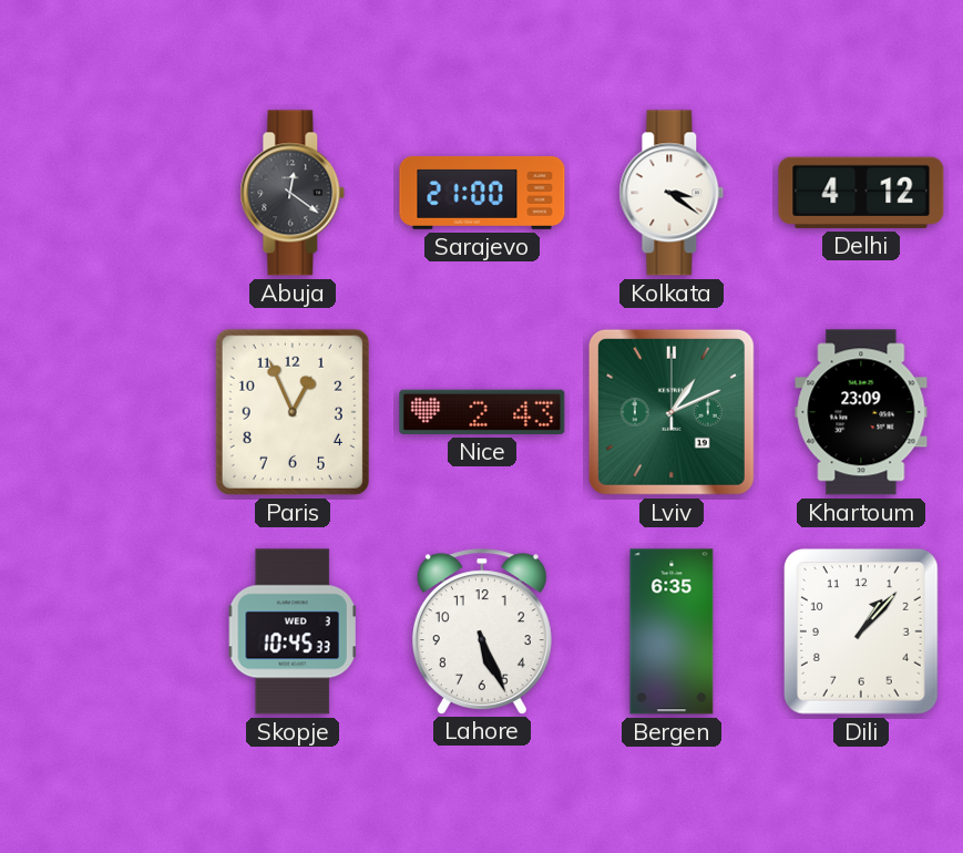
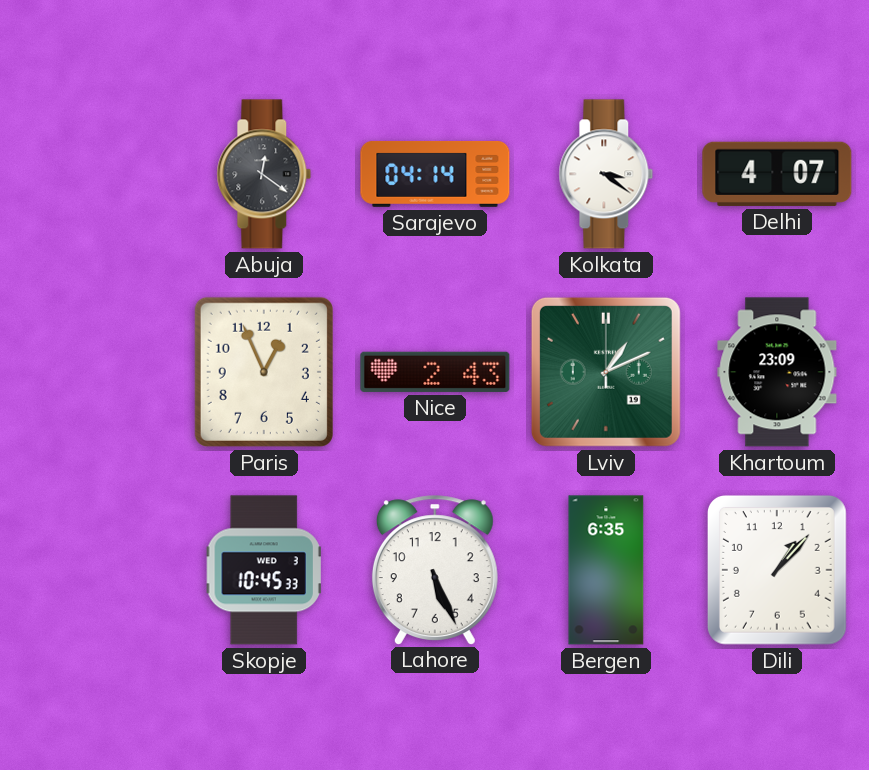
Sarajevo: 21:00 -> 04:14
Delhi: 4:12 -> 4:07
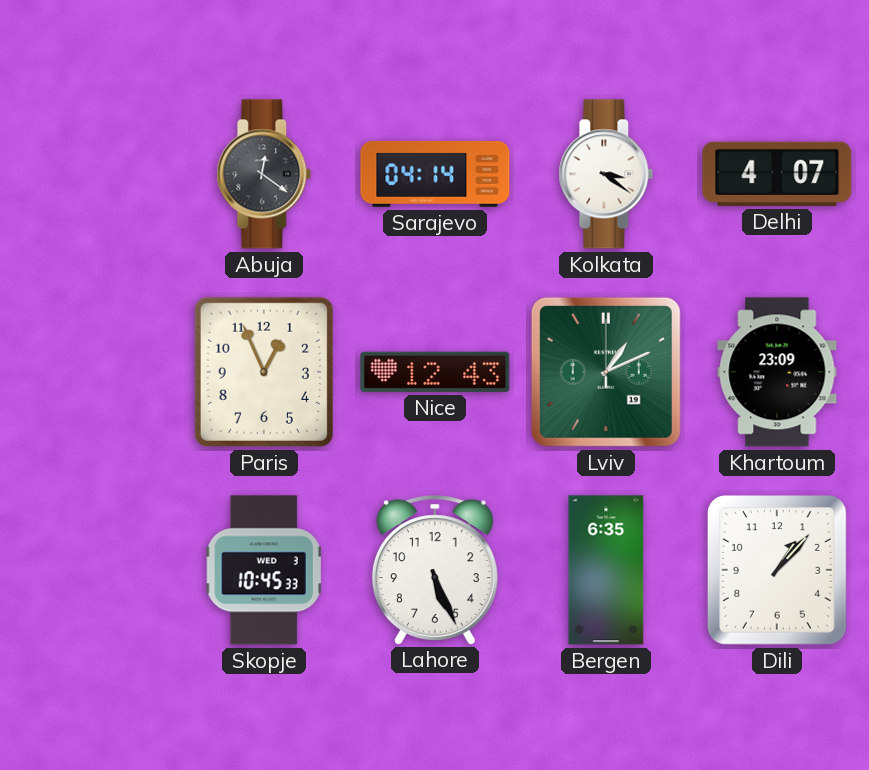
Nice: 2:43 -> 12:43
